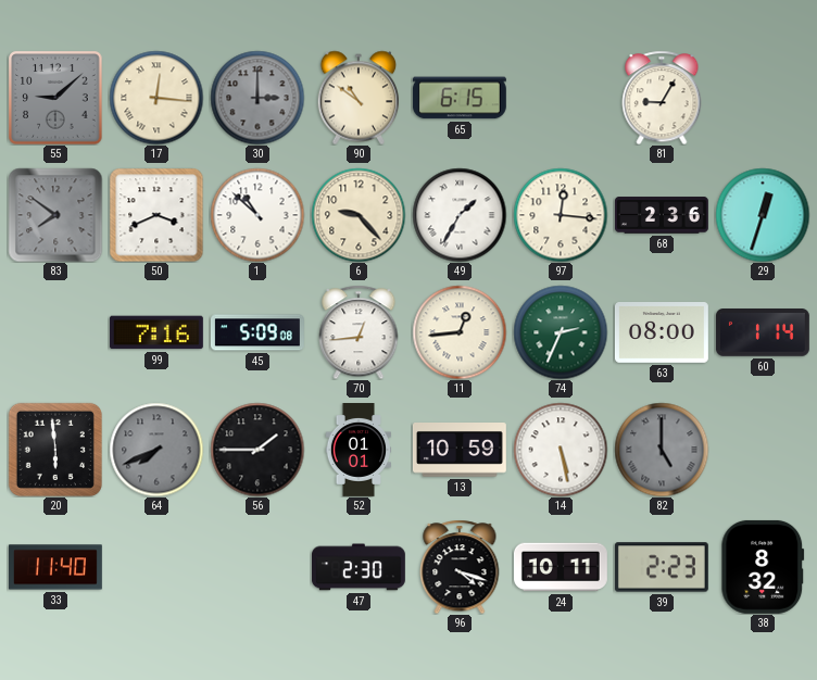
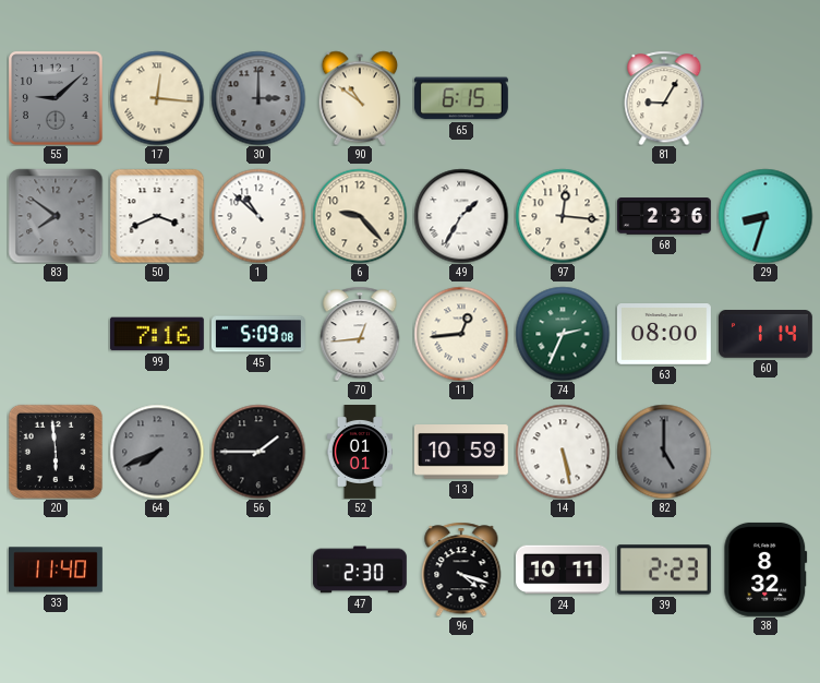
29: 12:33 -> 8:33
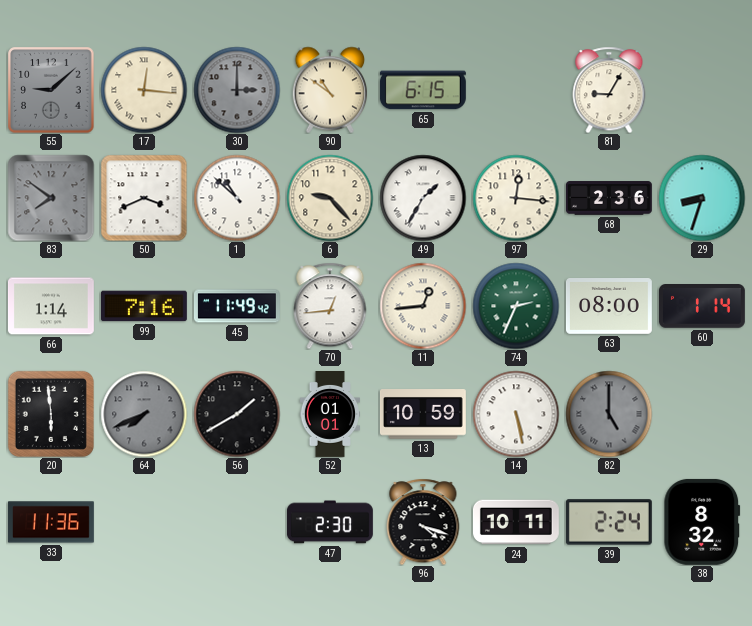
66: none -> 1:14
45: 5:09 -> 11:49
56: 1:45 -> 1:40
33: 11:40 -> 11:36
39: 2:23 -> 2:24
